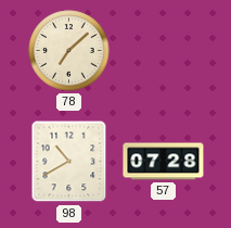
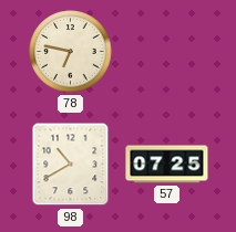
78: 7:08 -> 6:47
57: 07:28 -> 07:25
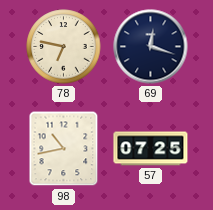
69: none -> 12:18
98: 10:40 -> 10:43
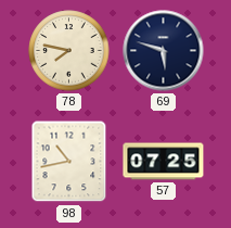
78: 6:47 -> 7:47
69: 12:18 -> 5:48
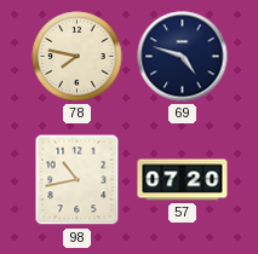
69: 5:48 -> 4:48
57: 07:25 -> 07:20
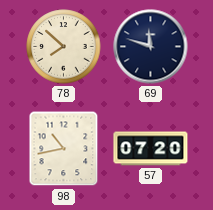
78: 7:47 -> 7:52
69: 4:48 -> 11:48
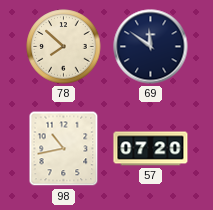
69: 11:48 -> 11:51
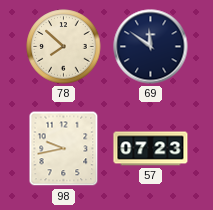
98: 10:43 -> 9:43
57: 07:20 -> 07:23
